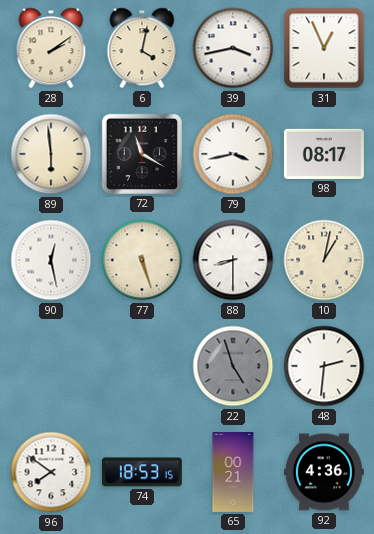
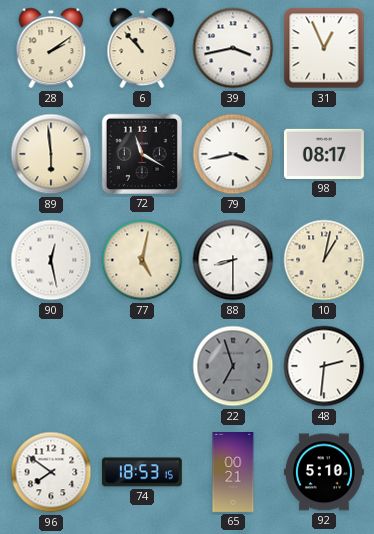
6: 4:02 -> 10:53
77: 5:27 -> 5:02
22: 4:57 -> 6:57
92: 4:36 -> 5:10
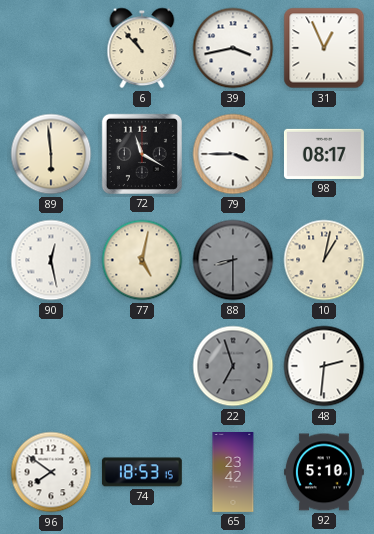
28: 2:09 -> none
79: 3:43 -> 3:45
88 dial: white -> grey
65: 00:21 -> 23:42
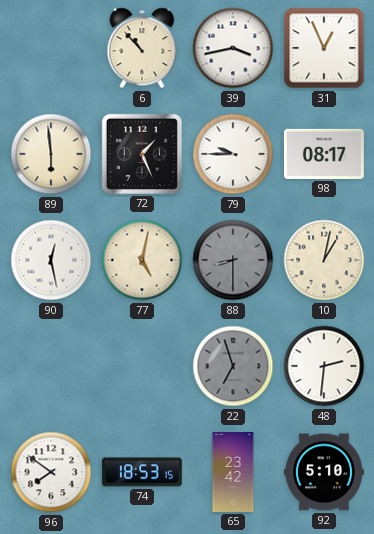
72: 11:20 -> 1:26
79: 3:45 -> 9:45
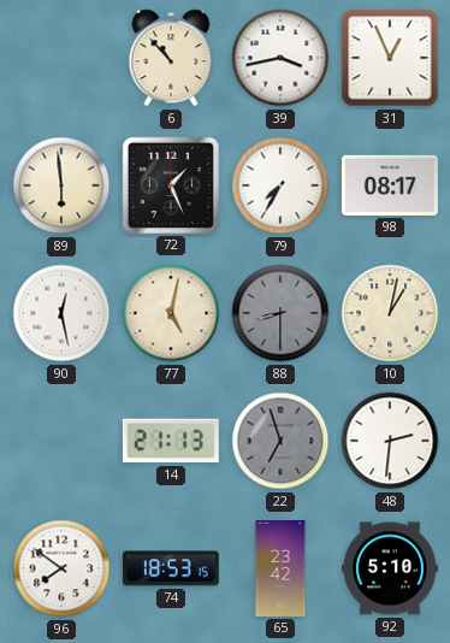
79: 9:45 -> 7:35
14: none -> 21:13
